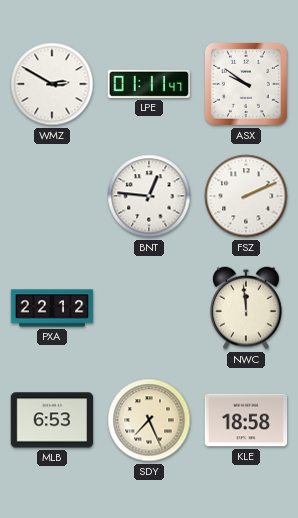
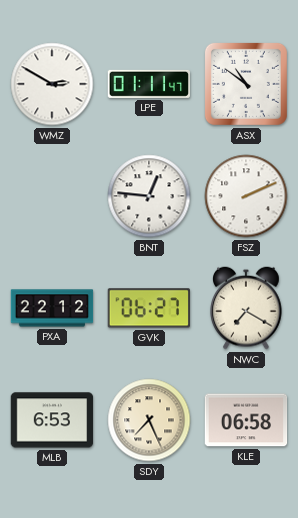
ASX: 9:51 -> 10:51
GVK: none -> 06:27
NWC: 11:59 -> 7:20
KLE: 18:58 -> 06:58
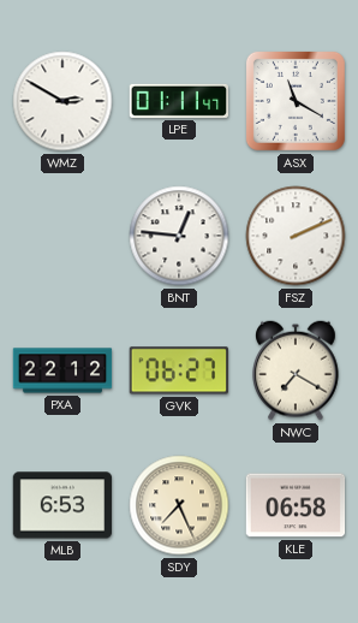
ASX: 10:51 -> 11:20
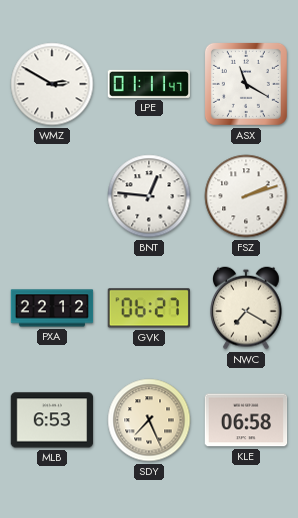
FSZ: 2:11 -> 2:12
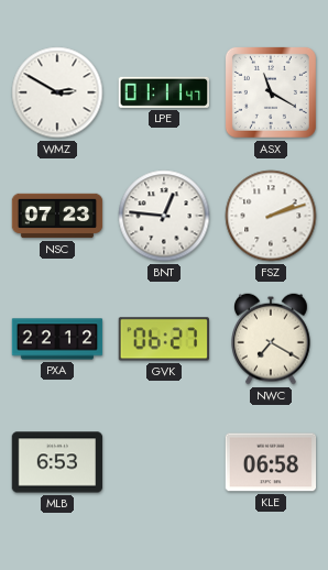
NSC: none -> 07:23
SDY: 7:26 -> none
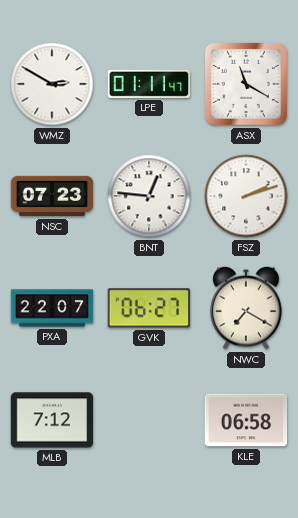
PXA: 22:12 -> 22:07
MLB: 6:53 -> 7:12
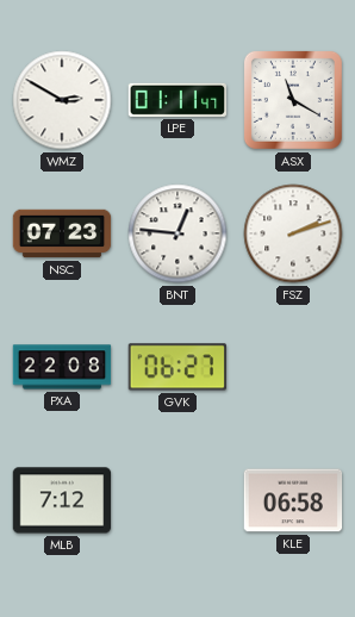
PXA: 22:07 -> 22:08
NWC: 7:20 -> none
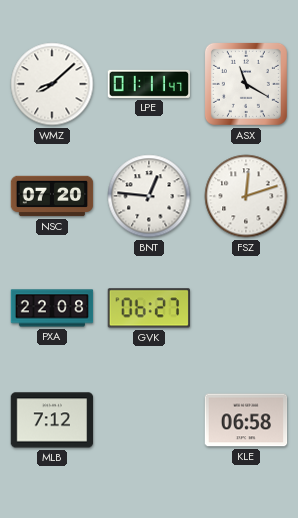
WMZ: 2:50 -> 8:08
NSC: 07:23 -> 07:20
FSZ: 2:12 -> 12:12
